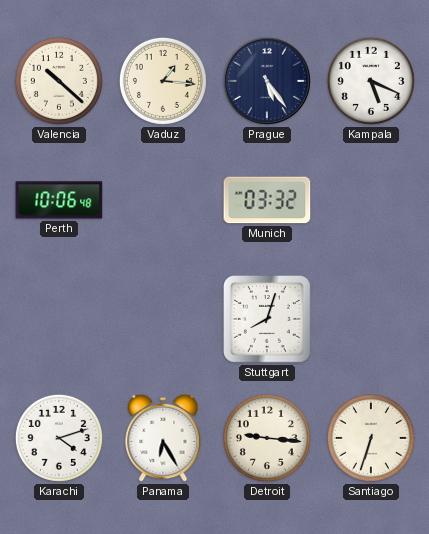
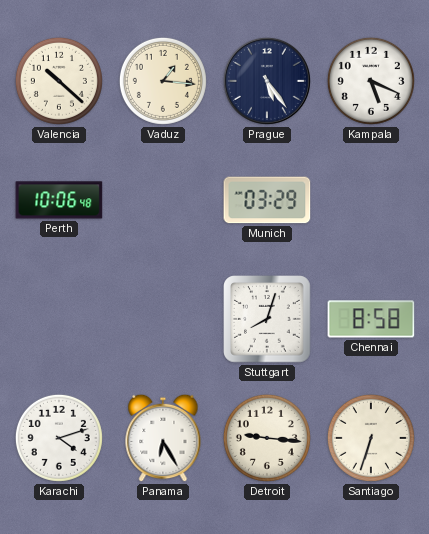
Munich: 03:32 -> 03:29
Chennai: none -> 8:58
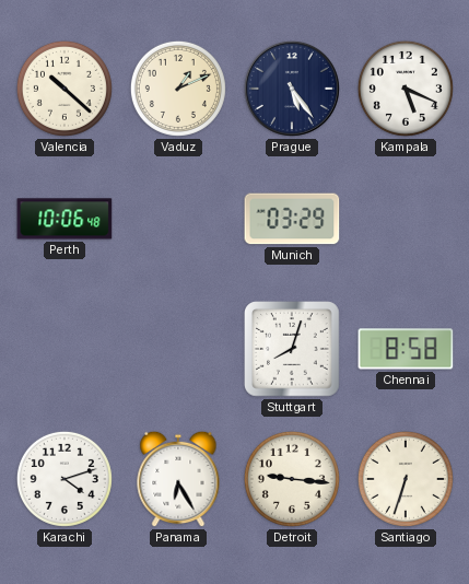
Vaduz: 1:16 -> 1:11
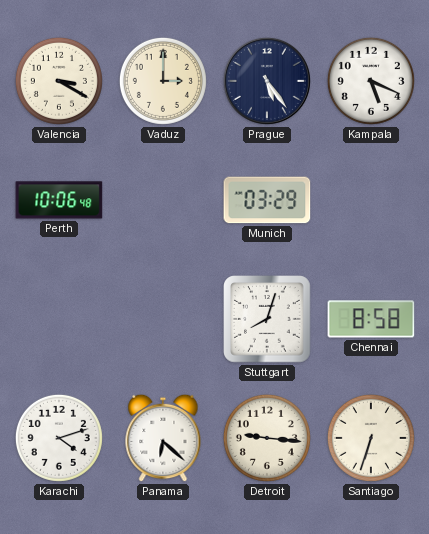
Valencia: 10:22 -> 3:20
Vaduz: 1:11 -> 3:00
Panama: 6:25 -> 6:22
